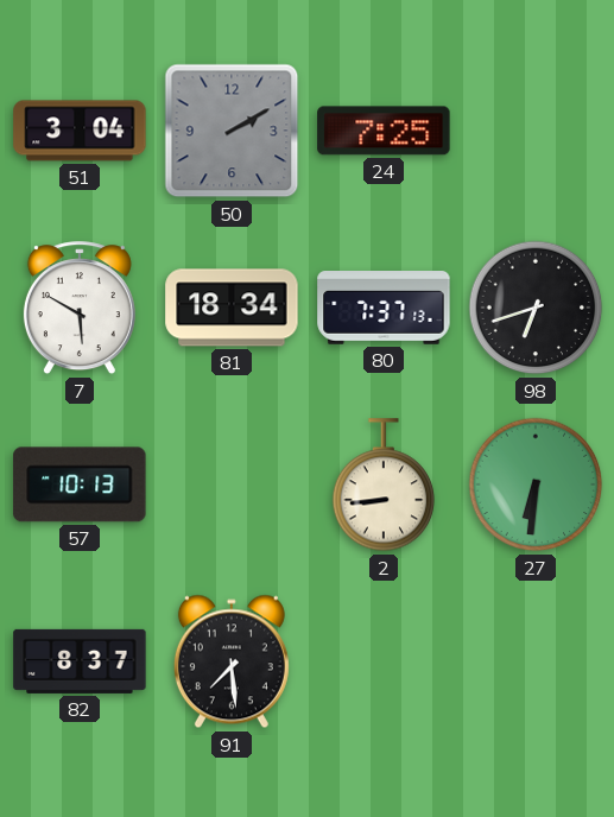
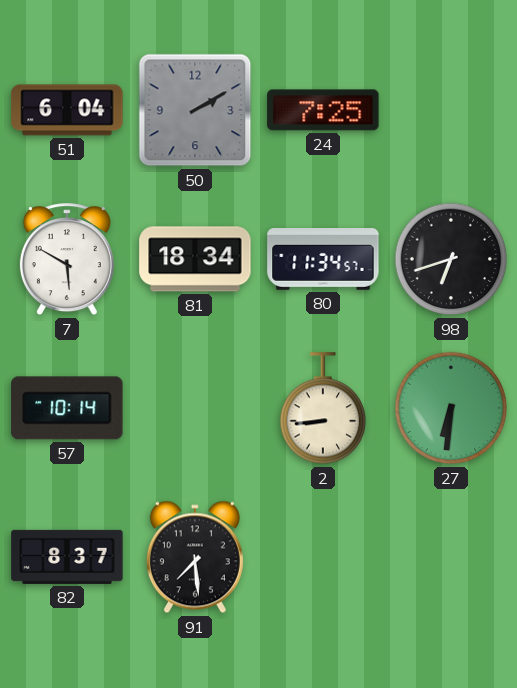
51: 3:04 -> 6:04
80: 7:37 -> 11:34
57: 10:13 -> 10:14
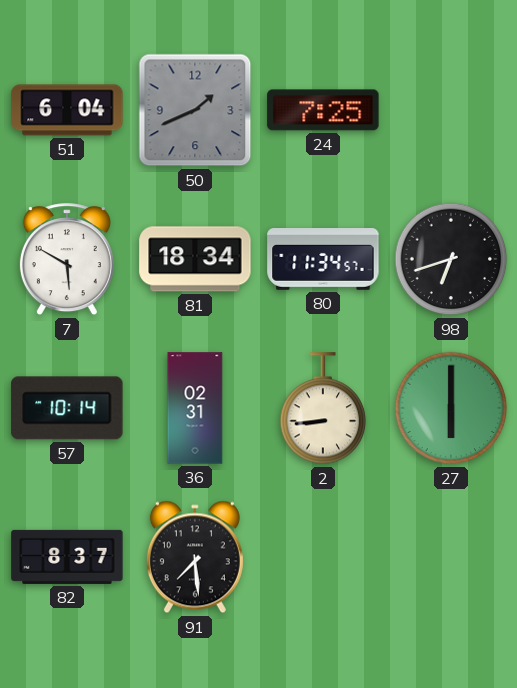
50: 2:10 -> 1:41
36: none -> 02:31
27: 6:31 -> 6:00
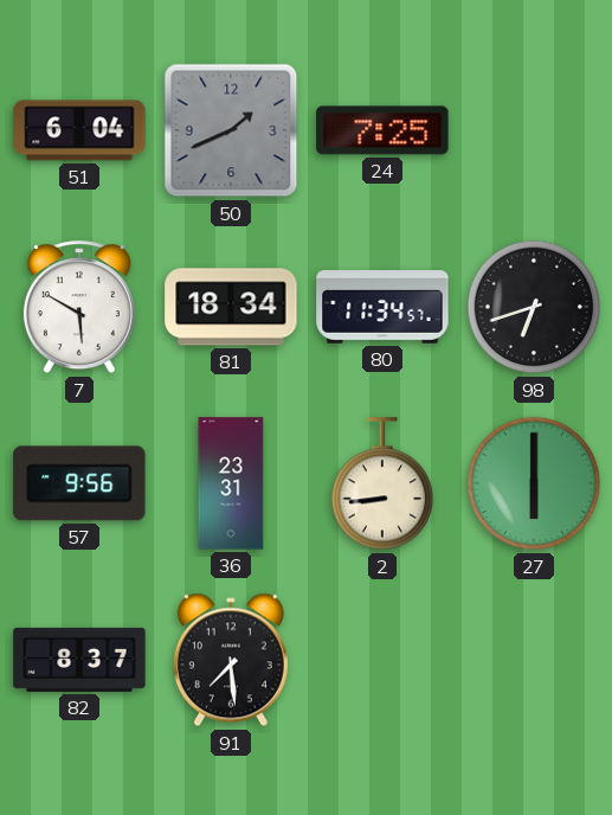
57: 10:14 -> 9:56
36: 02:31 -> 23:31
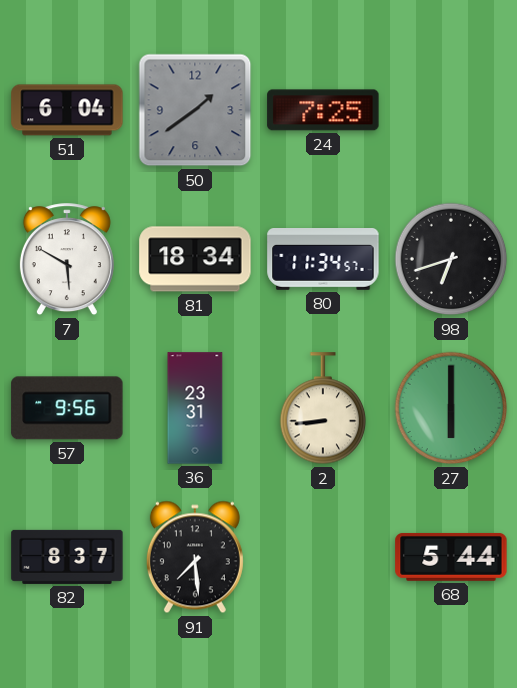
50: 1:41 -> 1:39
68: none -> 5:44
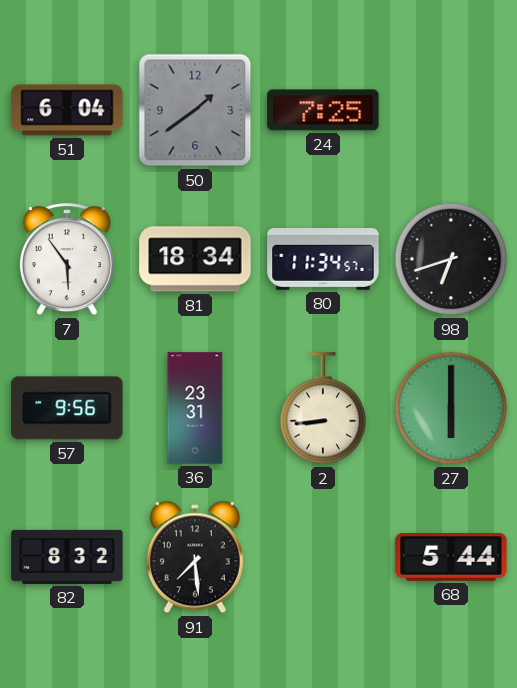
7: 5:50 -> 5:54
82: 8:37 -> 8:32
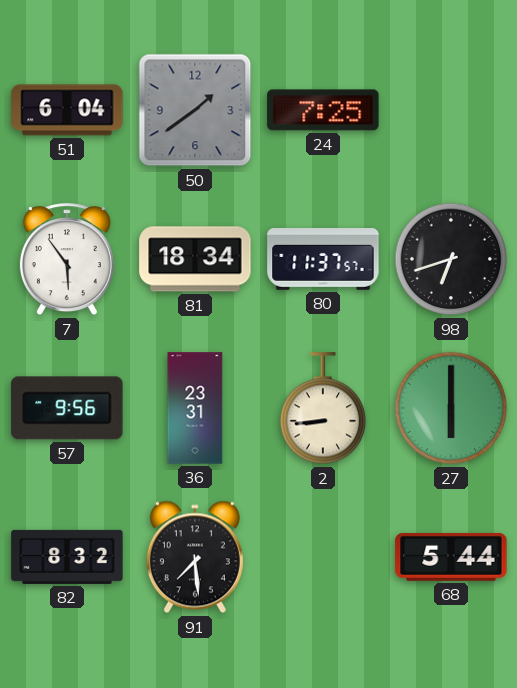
80: 11:34 -> 11:37
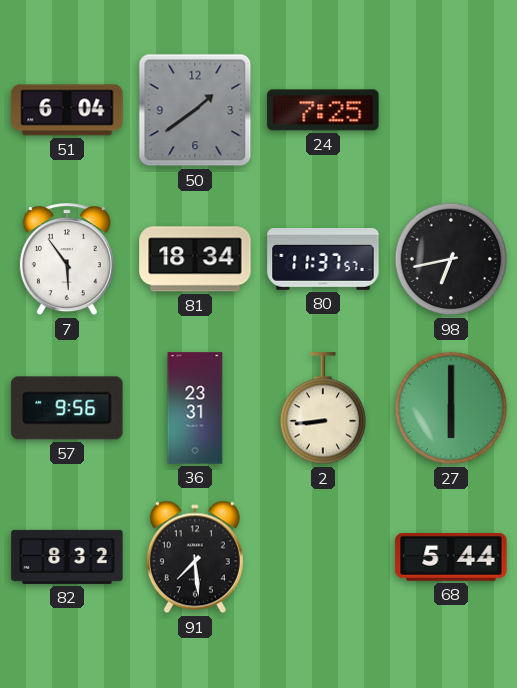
98: 6:42 -> 6:43
